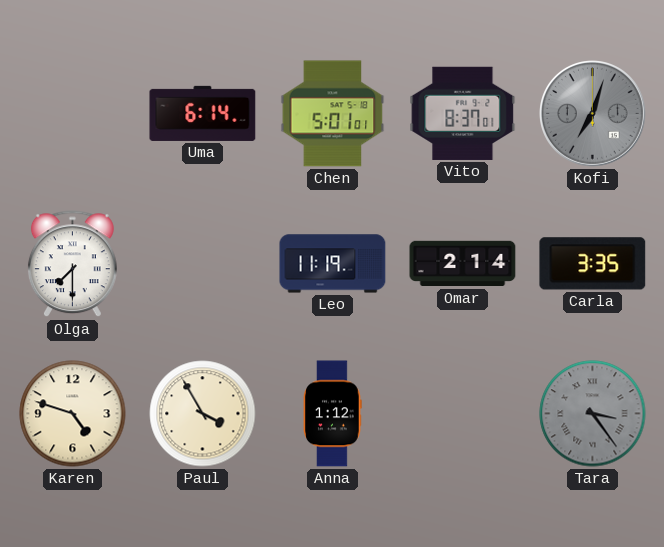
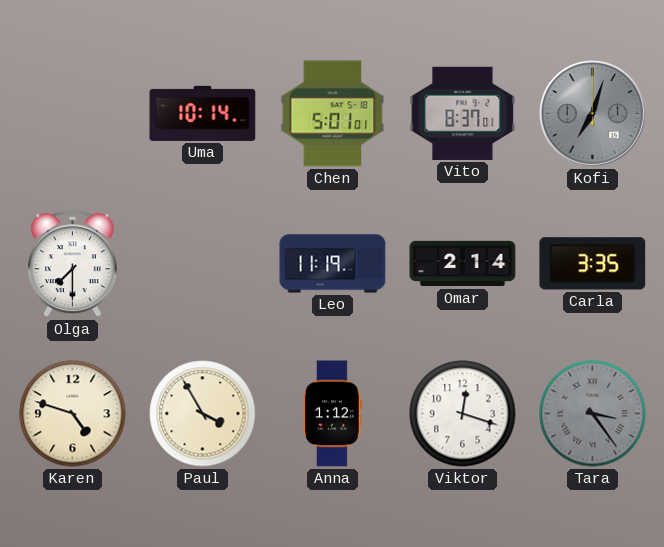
Uma: 6:14 -> 10:14
Viktor: none -> 12:18
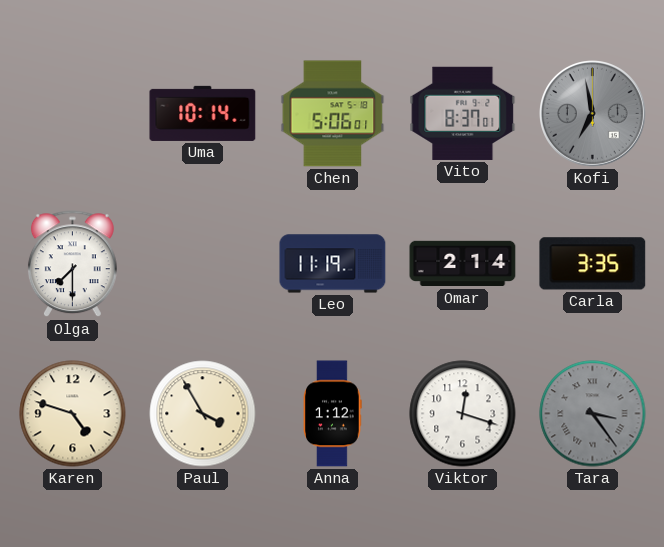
Chen: 5:01 -> 5:06
Kofi: 7:03 -> 6:58
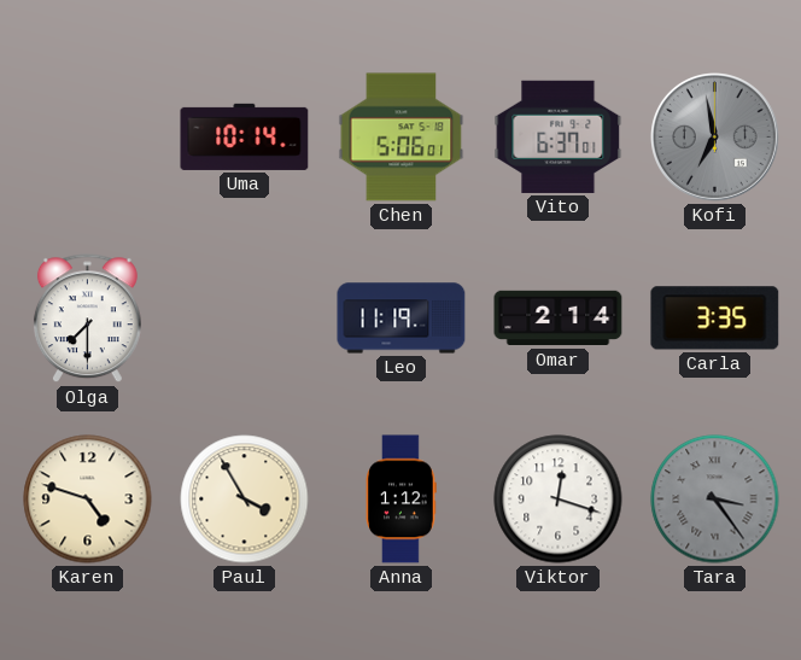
Vito: 8:37 -> 6:37
